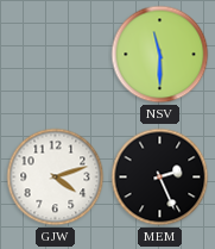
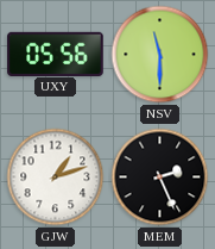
UXY: none -> 05:56
GJW: 4:12 -> 1:12
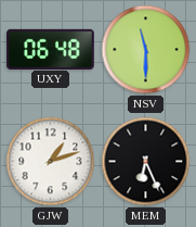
UXY: 05:56 -> 06:48
MEM: 2:26 -> 6:26
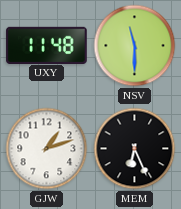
UXY: 06:48 -> 11:48
